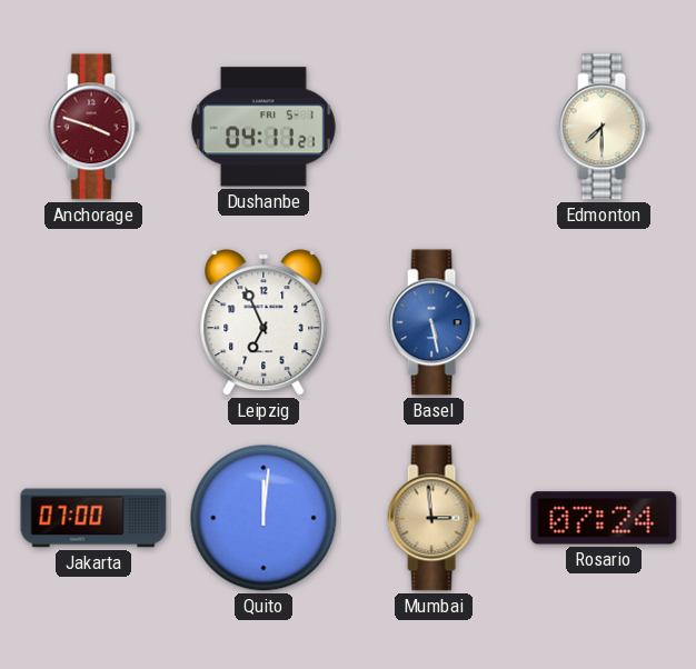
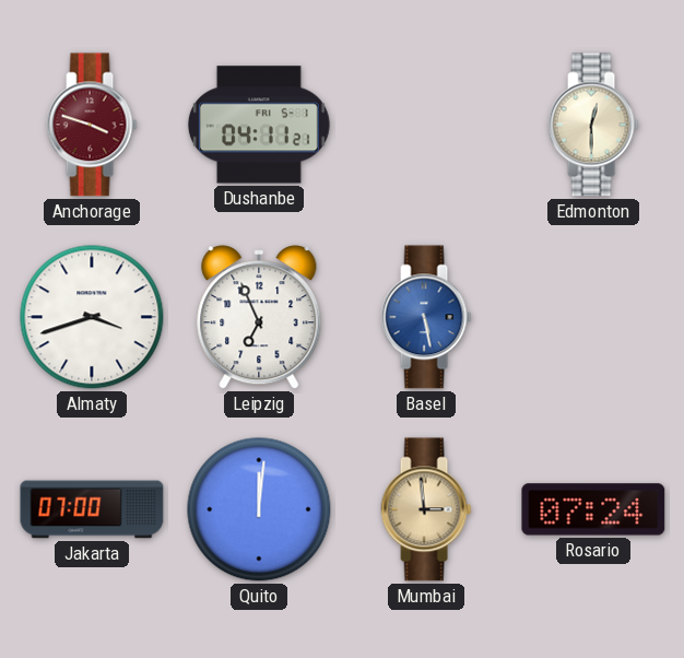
Edmonton: 7:30 -> 12:30
Almaty: none -> 3:42
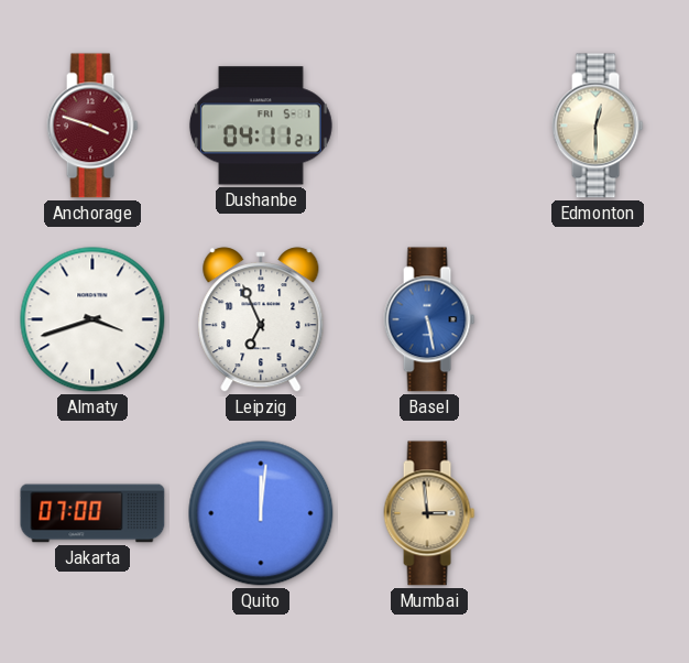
Rosario: 07:24 -> none
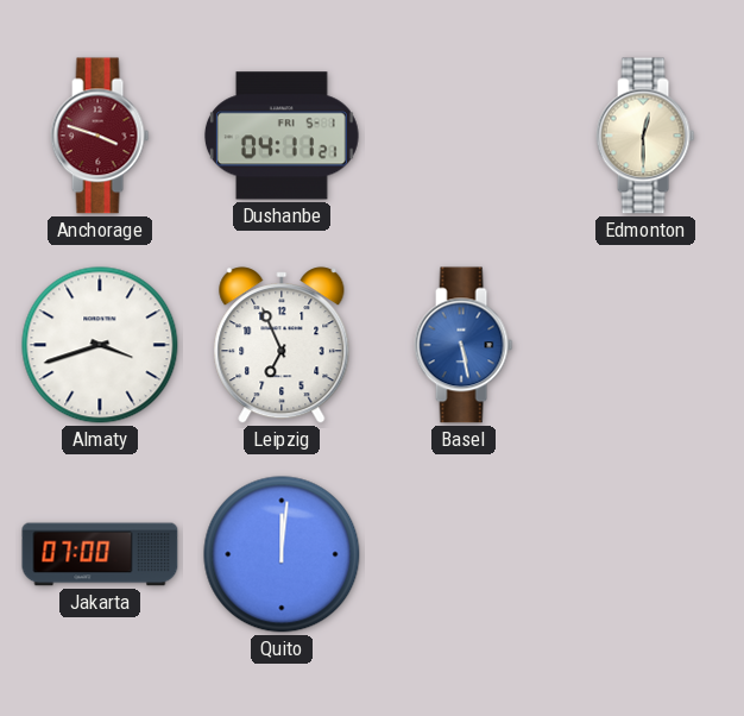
Mumbai: 2:59 -> none
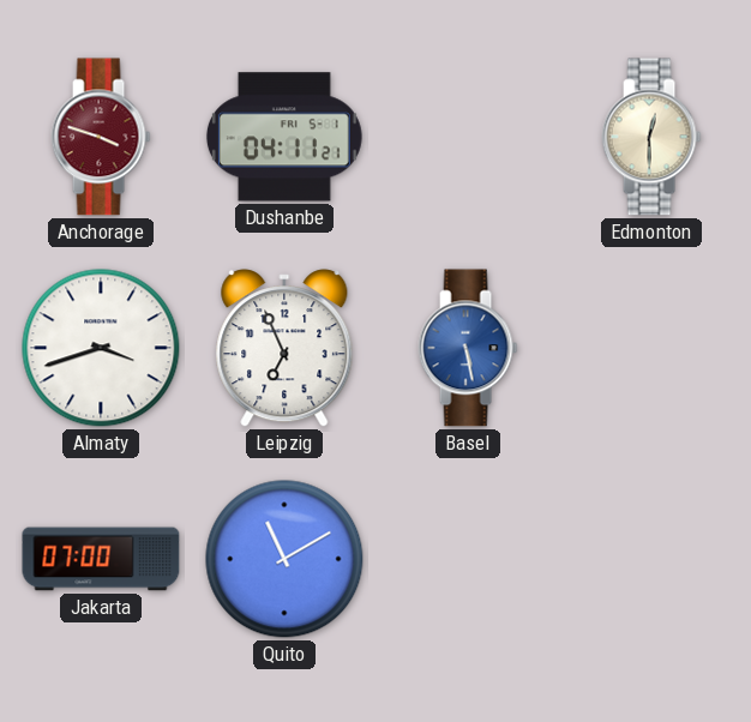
Quito: 12:01 -> 11:10
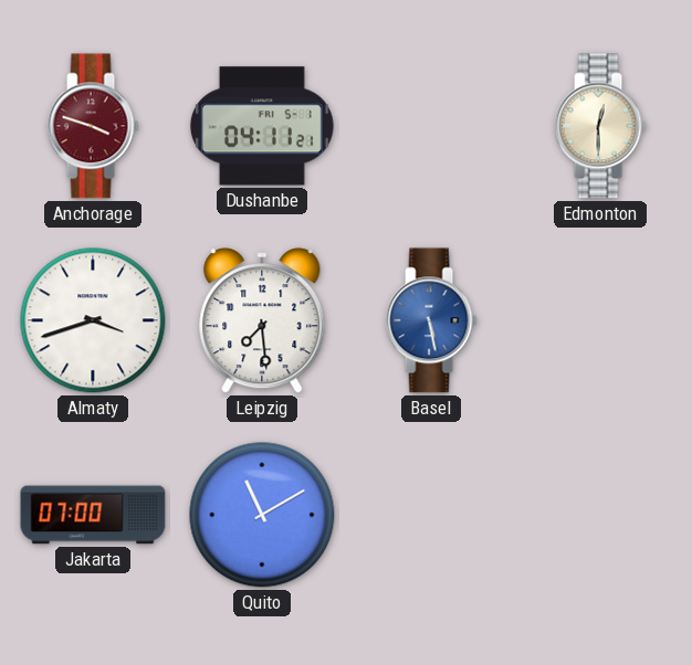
Leipzig: 6:56 -> 7:29
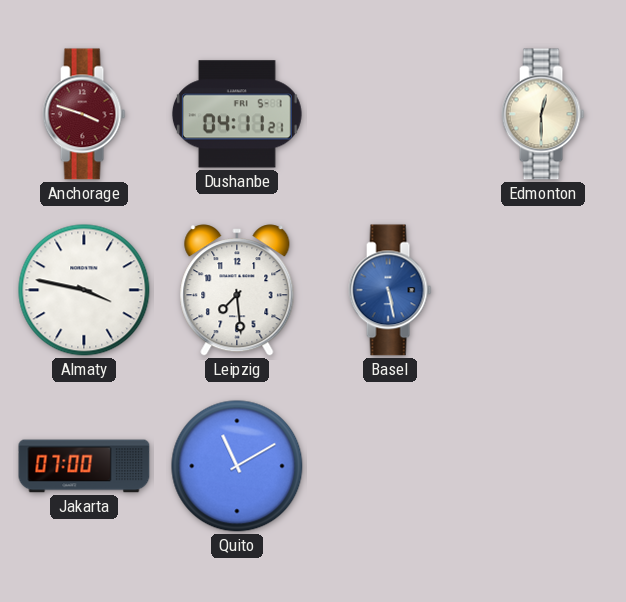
Almaty: 3:42 -> 3:47
